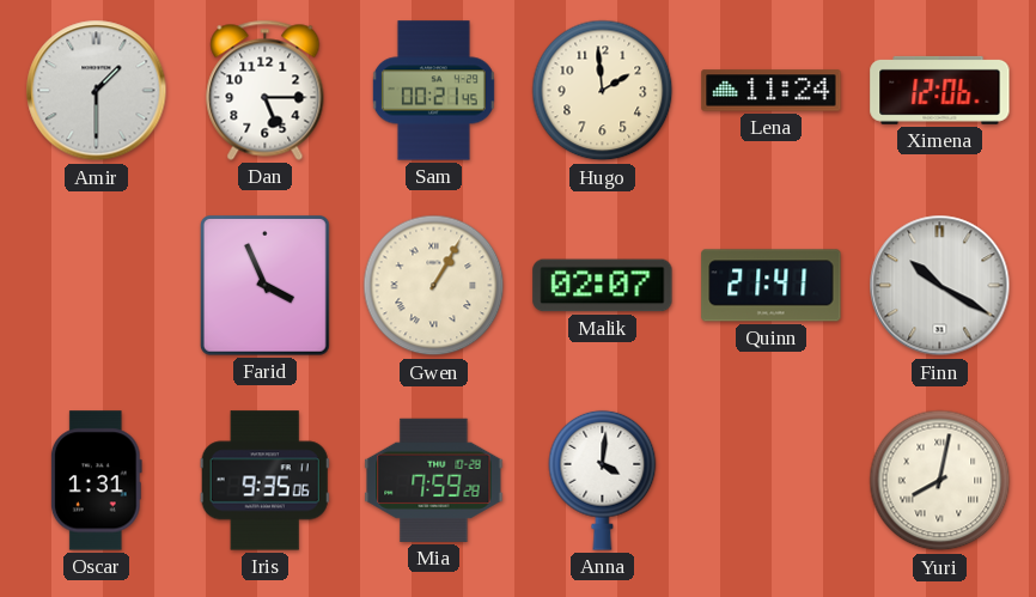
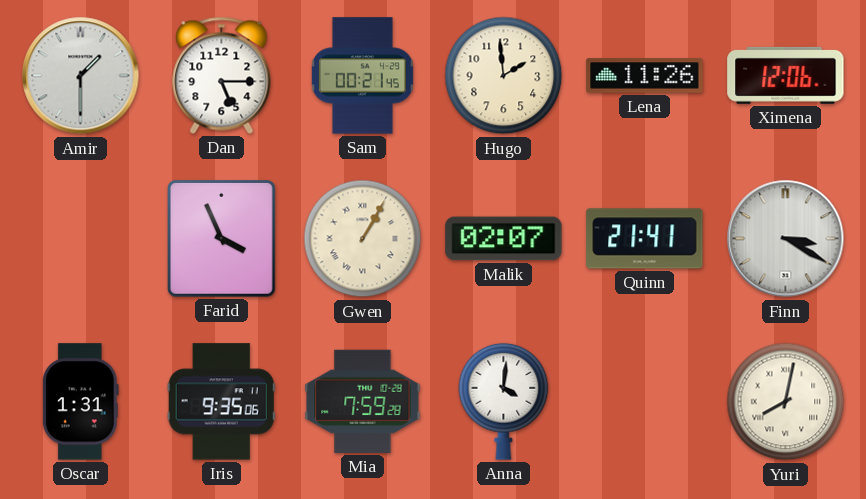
Lena: 11:24 -> 11:26
Finn: 10:20 -> 3:20
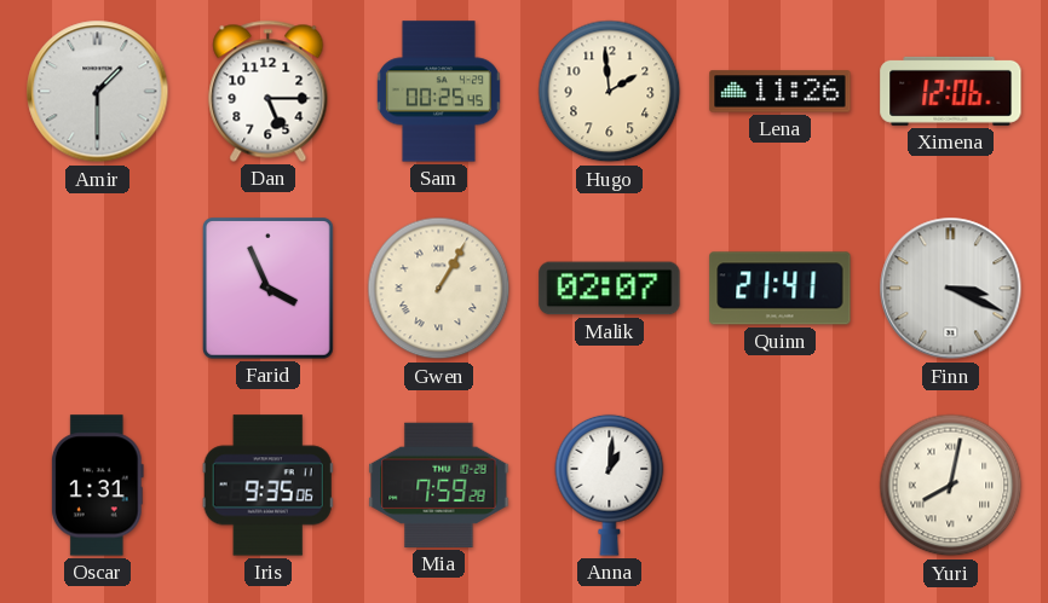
Sam: 00:21 -> 00:25
Finn: 3:20 -> 3:19
Anna: 4:01 -> 1:01
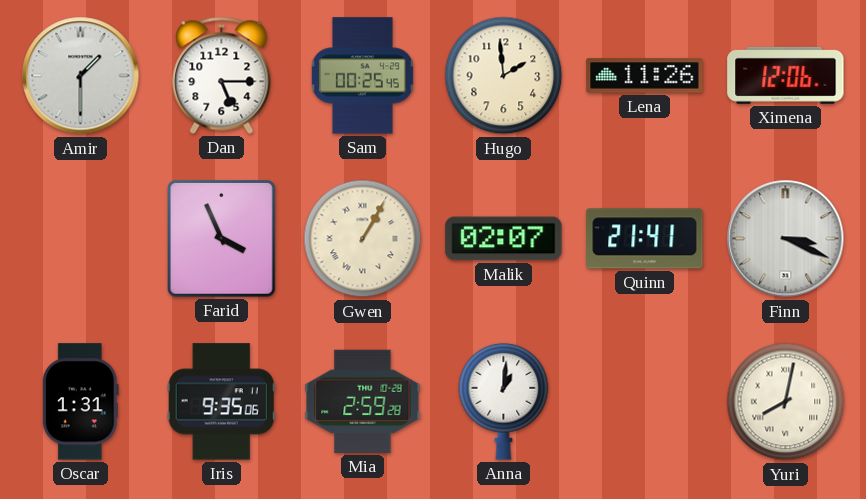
Mia: 7:59 -> 2:59
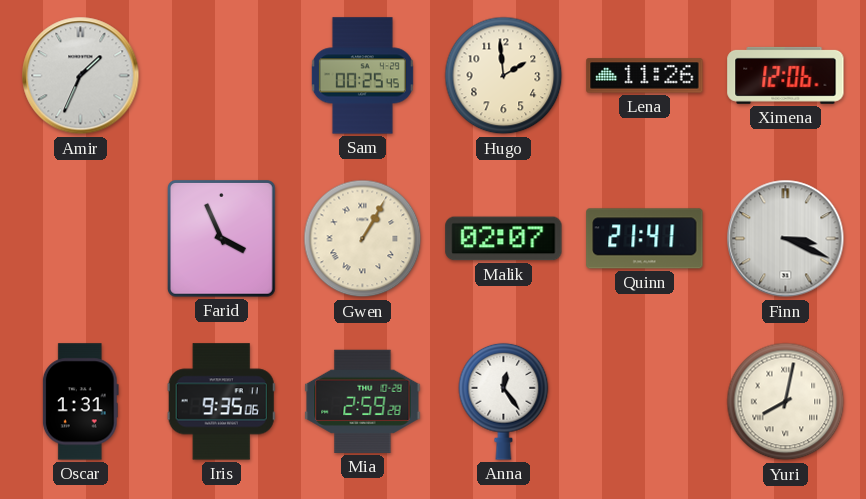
Amir: 1:30 -> 1:34
Dan: 5:15 -> none
Anna: 1:01 -> 12:24
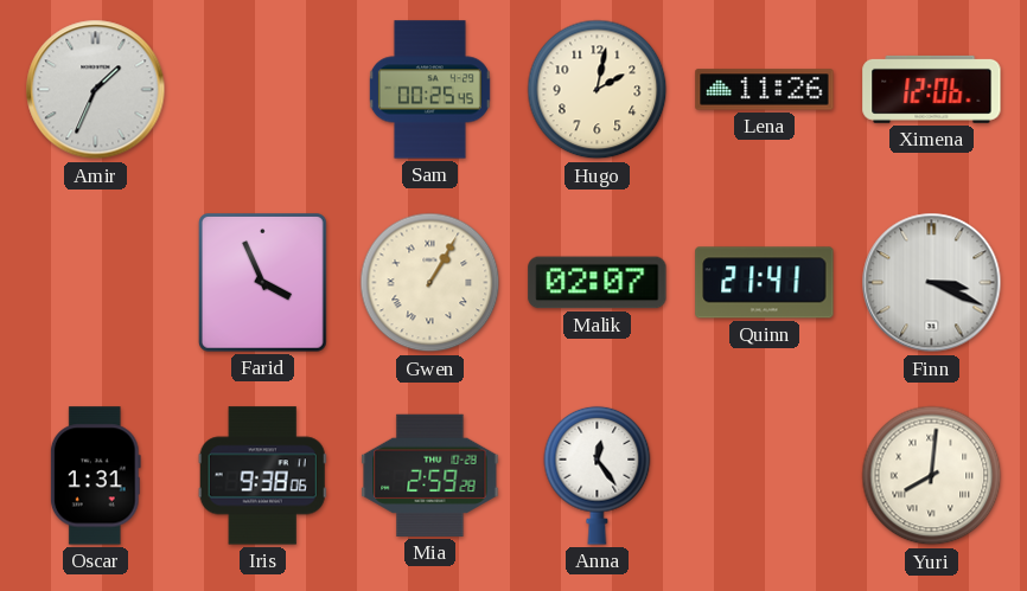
Hugo: 1:59 -> 2:02
Iris: 9:35 -> 9:38
Yuri: 8:02 -> 8:01
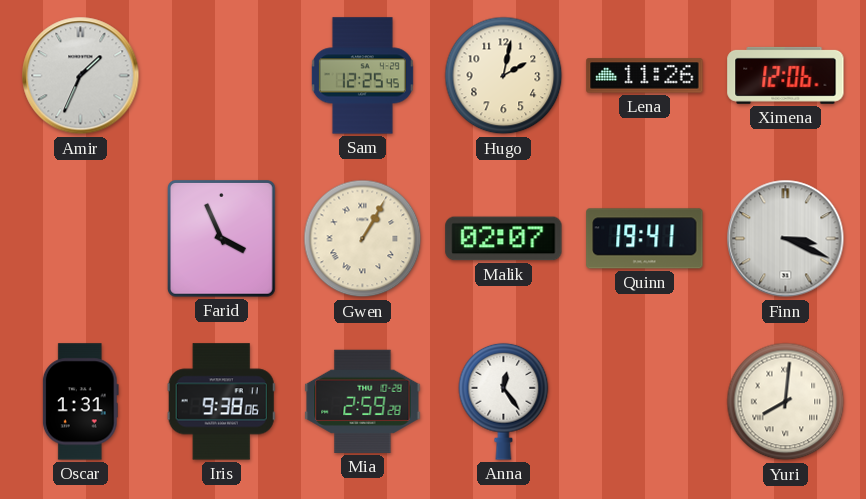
Sam: 00:25 -> 12:25
Quinn: 21:41 -> 19:41
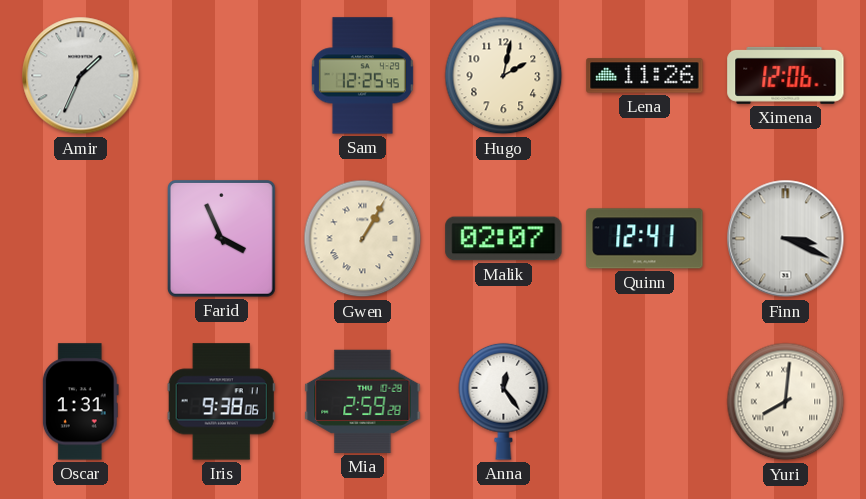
Quinn: 19:41 -> 12:41
